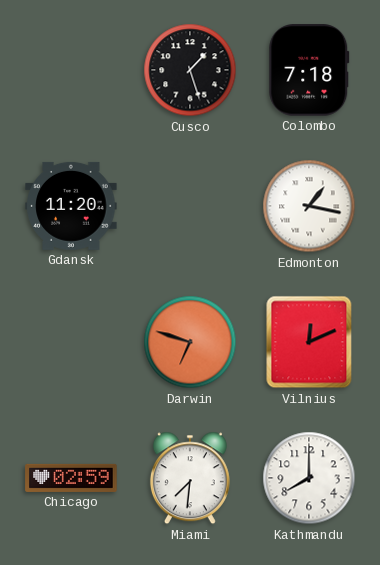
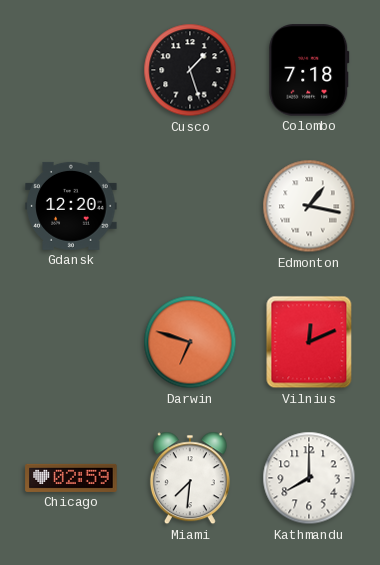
Gdansk: 11:20 -> 12:20
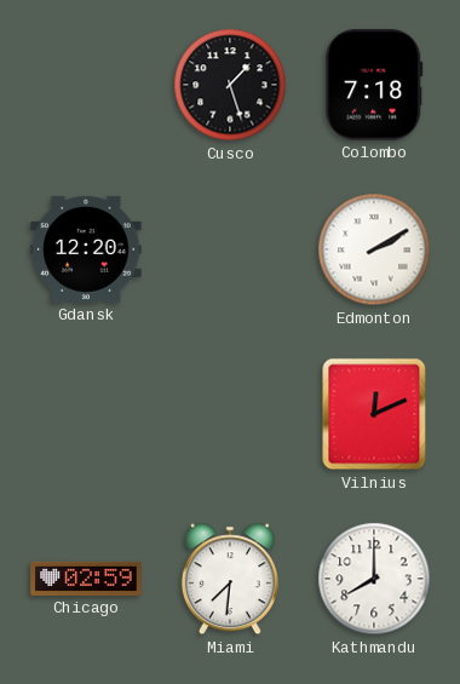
Edmonton: 1:17 -> 2:10
Darwin: 6:48 -> none
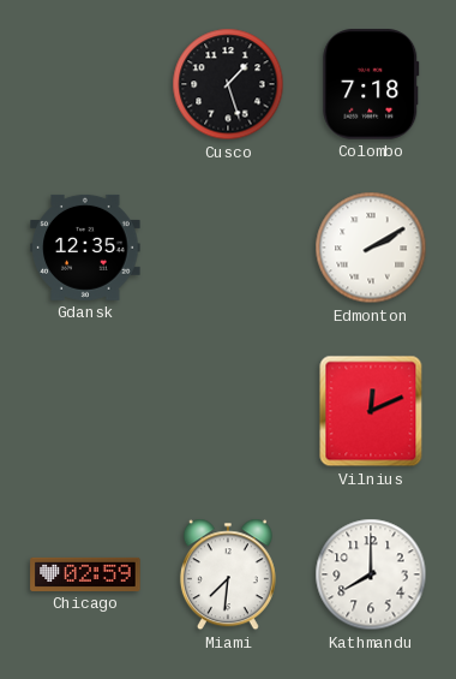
Gdansk: 12:20 -> 12:35
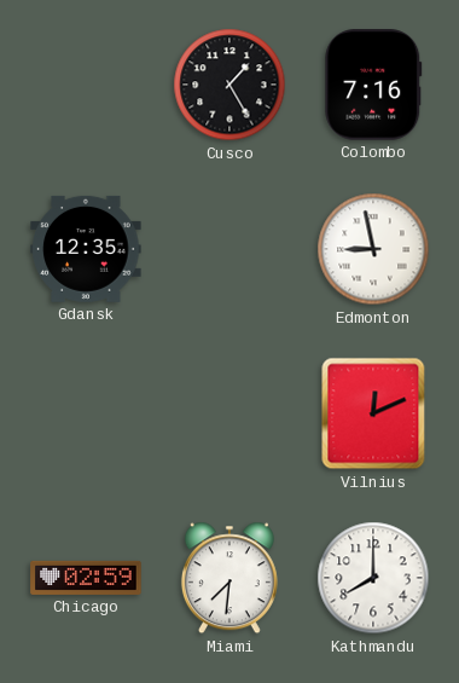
Cusco: 1:27 -> 1:25
Colombo: 7:18 -> 7:16
Edmonton: 2:10 -> 8:58
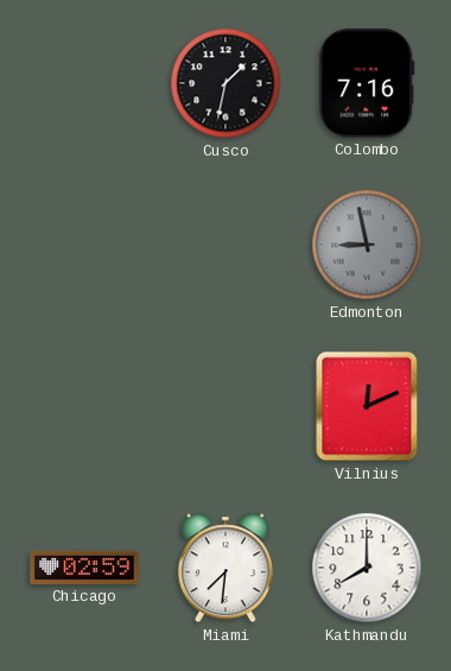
Cusco: 1:25 -> 1:32
Gdansk: 12:35 -> none
Edmonton dial: white -> grey
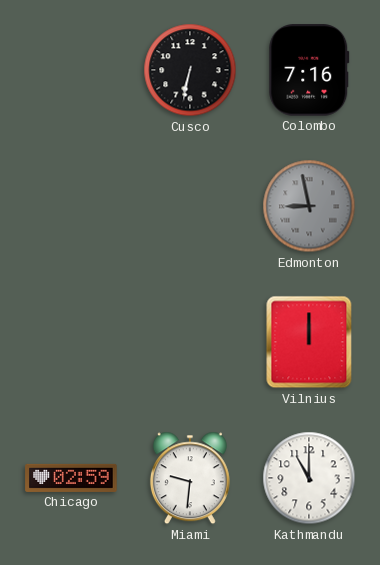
Cusco: 1:32 -> 6:32
Vilnius: 12:11 -> 12:00
Miami: 7:31 -> 9:31
Kathmandu: 8:00 -> 11:00
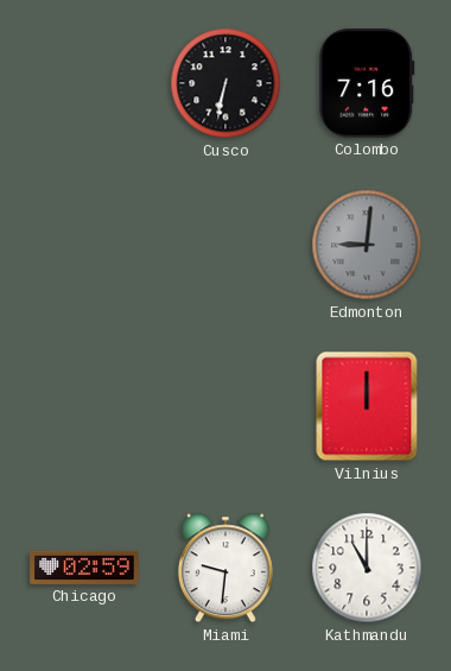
Edmonton: 8:58 -> 9:01
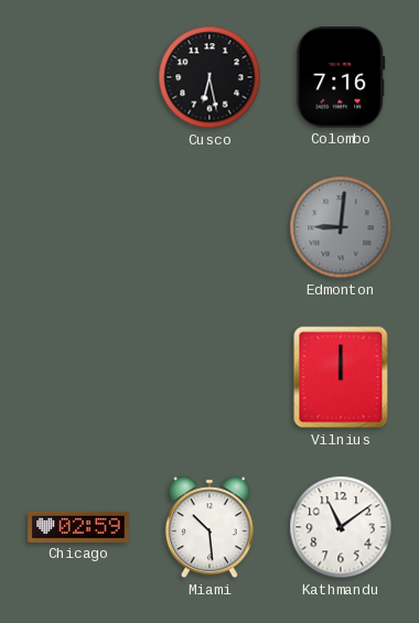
Cusco: 6:32 -> 6:28
Miami: 9:31 -> 10:29
Kathmandu: 11:00 -> 11:09
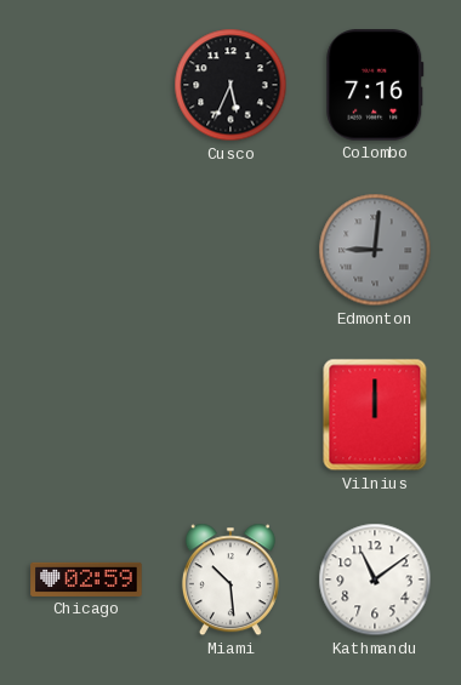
Cusco: 6:28 -> 5:34
